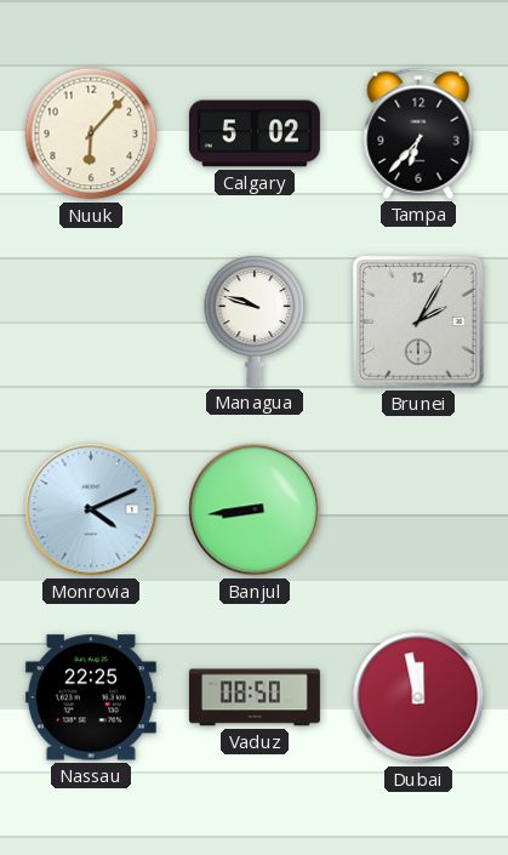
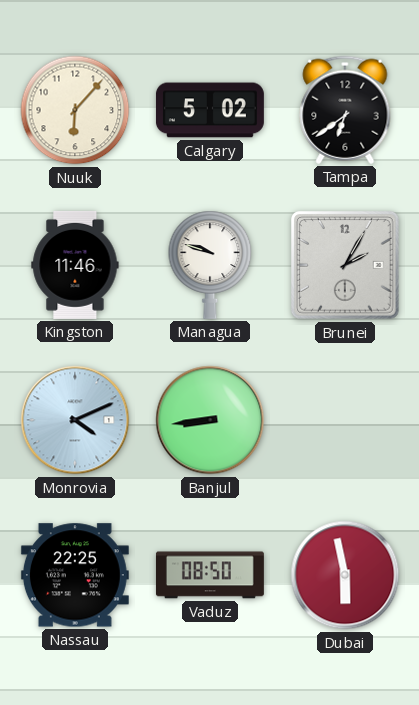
Tampa: 6:37 -> 6:39
Kingston: none -> 11:46
Dubai: 11:58 -> 5:58
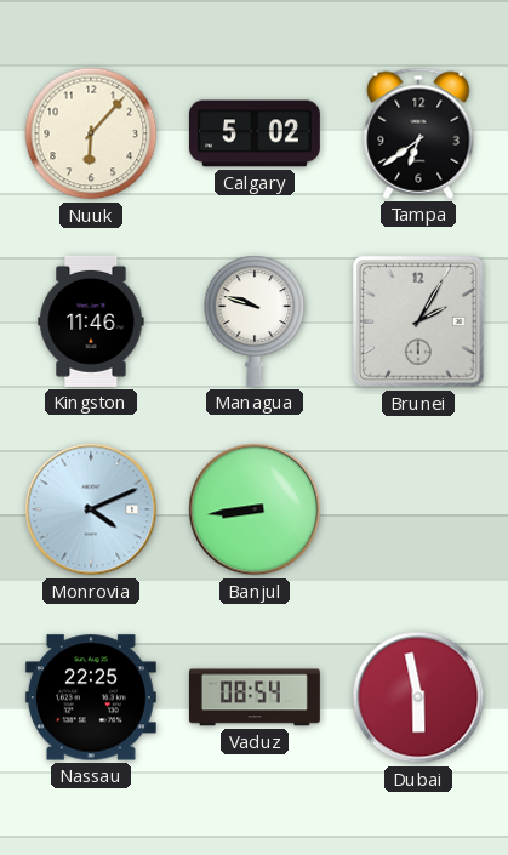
Vaduz: 08:50 -> 08:54
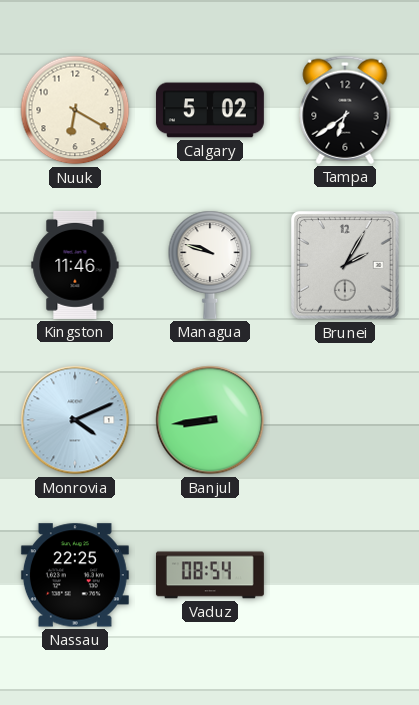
Nuuk: 6:07 -> 6:20
Dubai: 5:58 -> none
